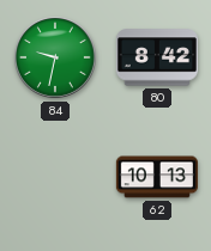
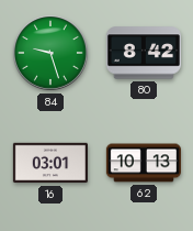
84: 9:32 -> 9:27
16: none -> 03:01
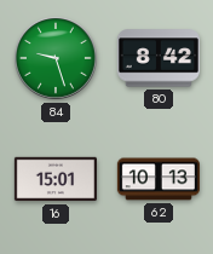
16: 03:01 -> 15:01
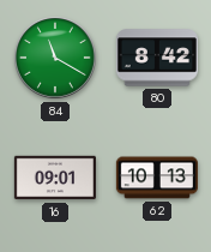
84: 9:27 -> 11:20
16: 15:01 -> 09:01
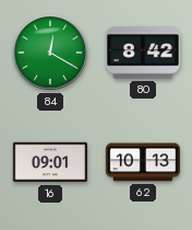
84: 11:20 -> 12:20
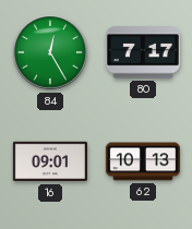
84: 12:20 -> 12:25
80: 8:42 -> 7:17
